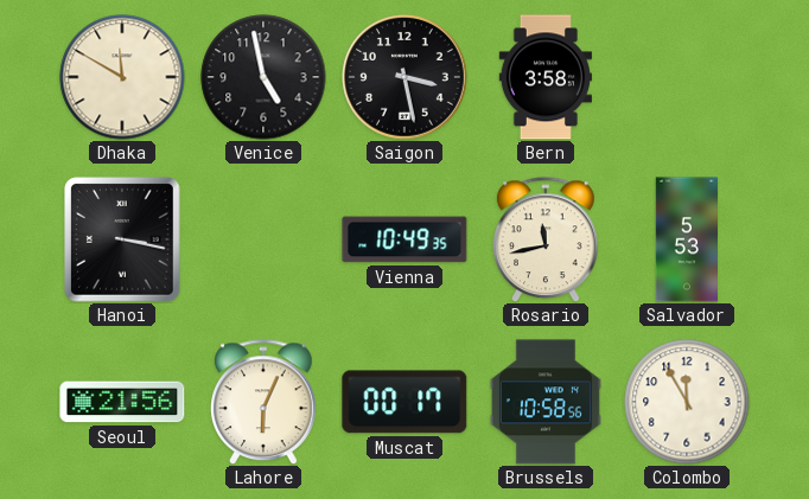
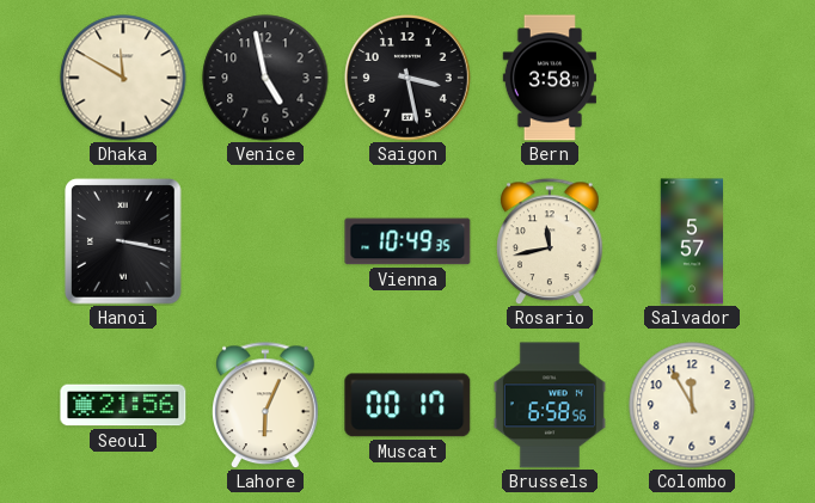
Salvador: 5:53 -> 5:57
Brussels: 10:58 -> 6:58
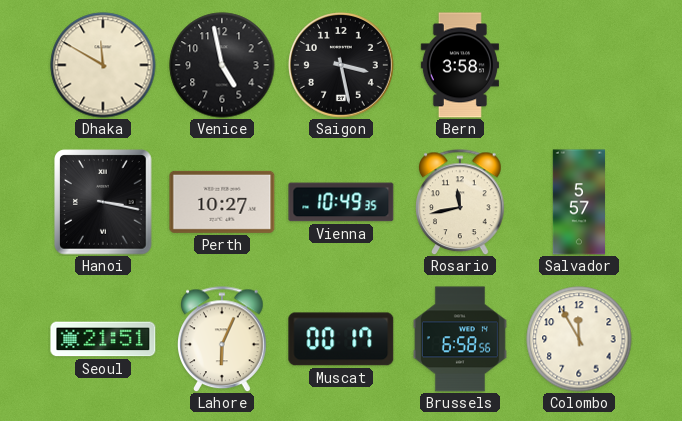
Perth: none -> 10:27
Seoul: 21:56 -> 21:51
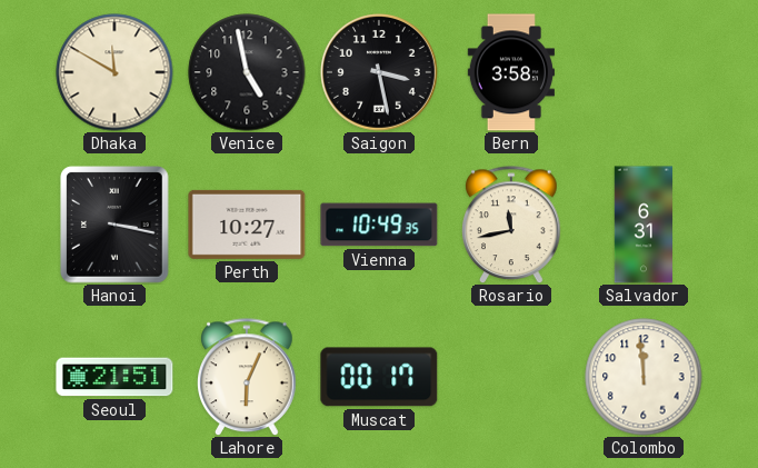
Salvador: 5:57 -> 6:31
Brussels: 6:58 -> none
Colombo: 11:55 -> 11:59
